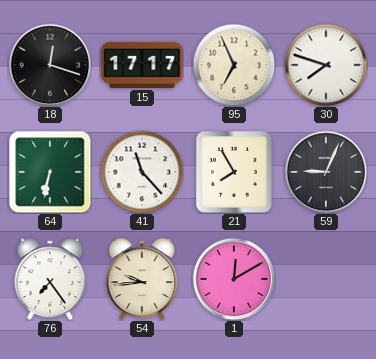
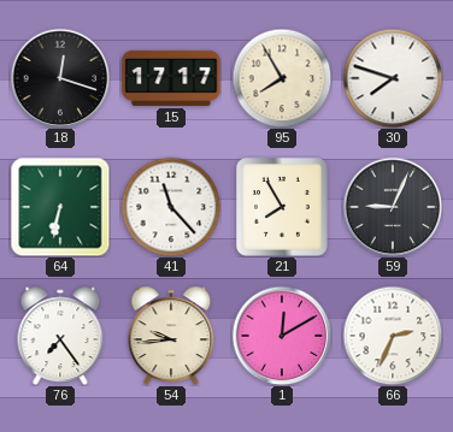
95: 6:56 -> 7:55
66: none -> 2:34
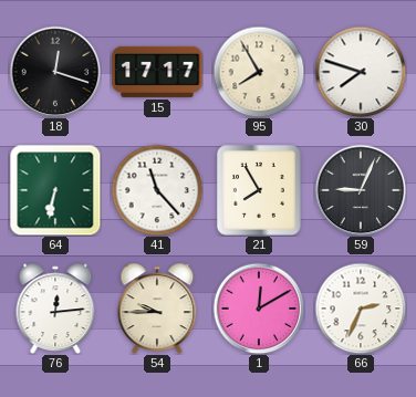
76: 7:24 -> 12:14
54: 9:44 -> 9:45
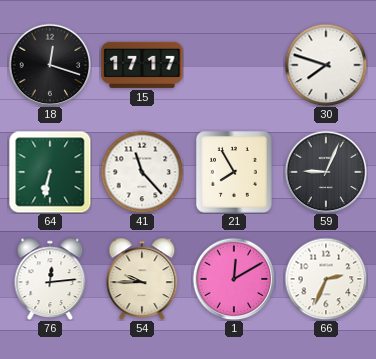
95: 7:55 -> none
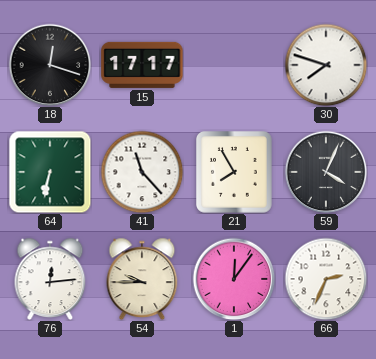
59: 9:04 -> 4:04
1: 12:10 -> 12:06
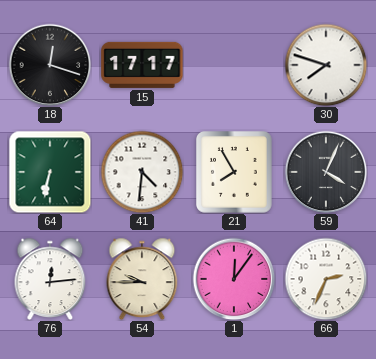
41: 11:23 -> 4:31
